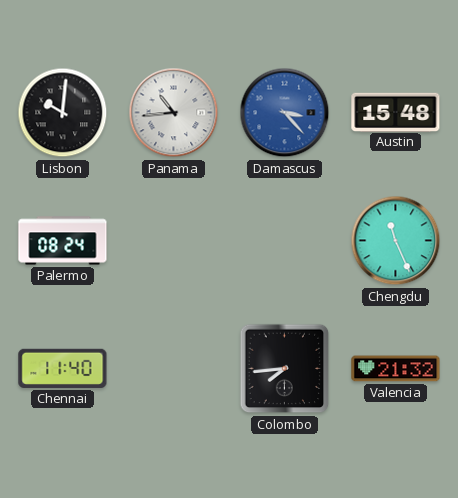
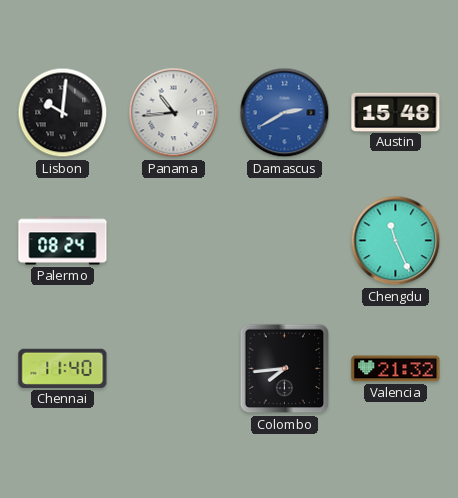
Damascus: 3:23 -> 2:40
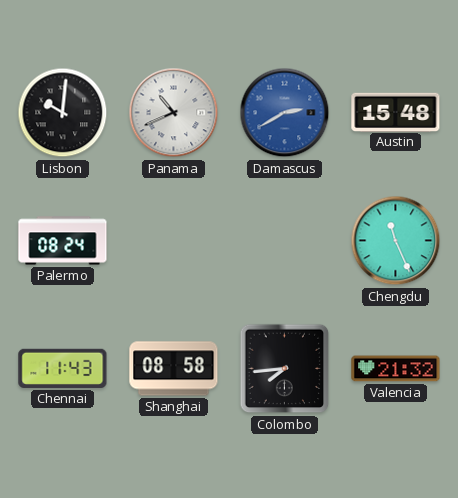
Panama: 10:44 -> 10:41
Chennai: 11:40 -> 11:43
Shanghai: none -> 08:58
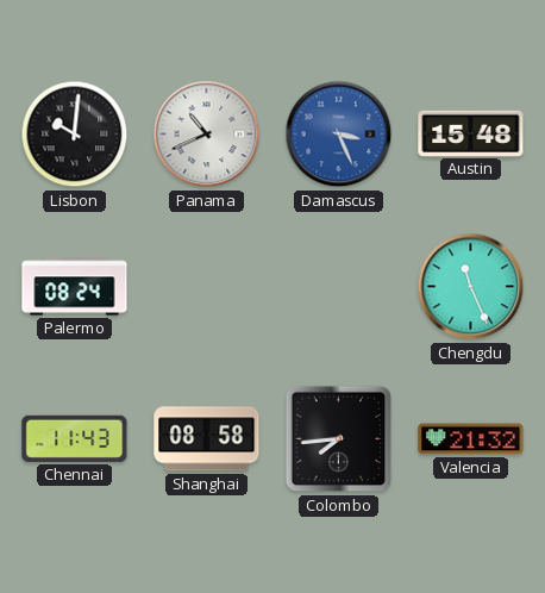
Damascus: 2:40 -> 3:26
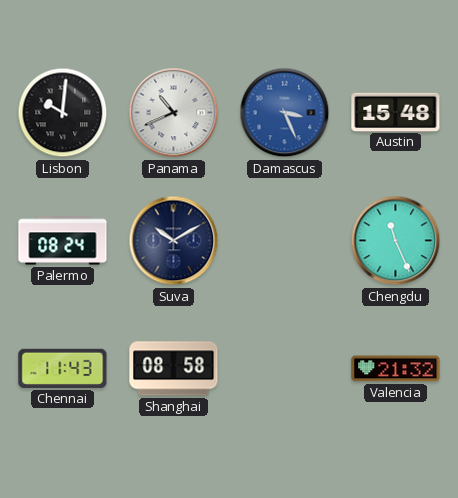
Suva: none -> 10:10
Colombo: 7:44 -> none
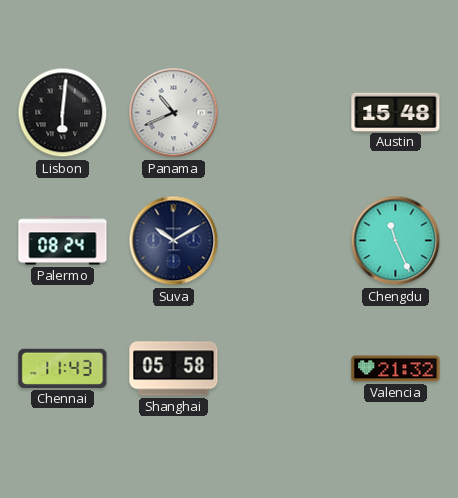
Lisbon: 10:01 -> 6:01
Damascus: 3:26 -> none
Shanghai: 08:58 -> 05:58
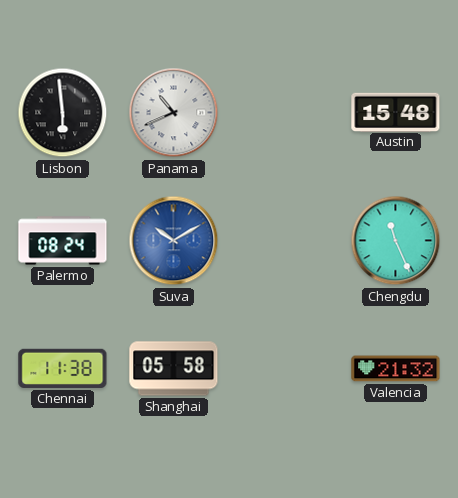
Lisbon: 6:01 -> 5:59
Suva dial: navy -> blue
Chennai: 11:43 -> 11:38
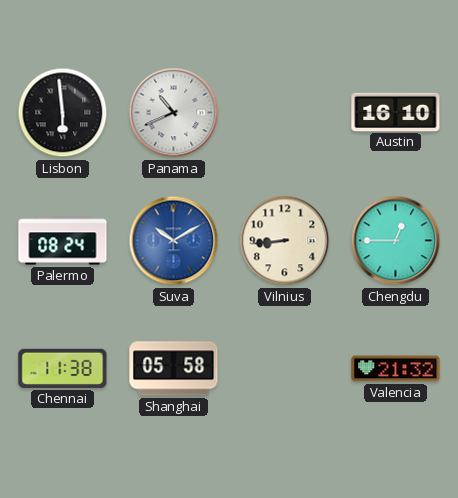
Austin: 15:48 -> 16:10
Vilnius: none -> 8:44
Chengdu: 11:26 -> 12:45
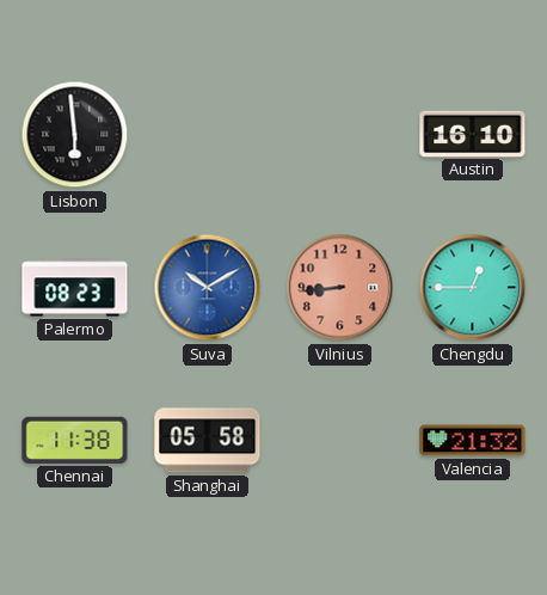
Panama: 10:41 -> none
Palermo: 08:24 -> 08:23
Vilnius dial: cream -> salmon
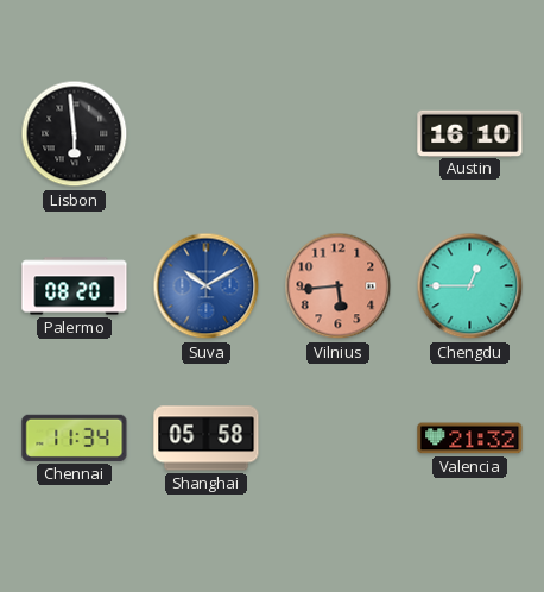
Palermo: 08:23 -> 08:20
Vilnius: 8:44 -> 5:44
Chennai: 11:38 -> 11:34
